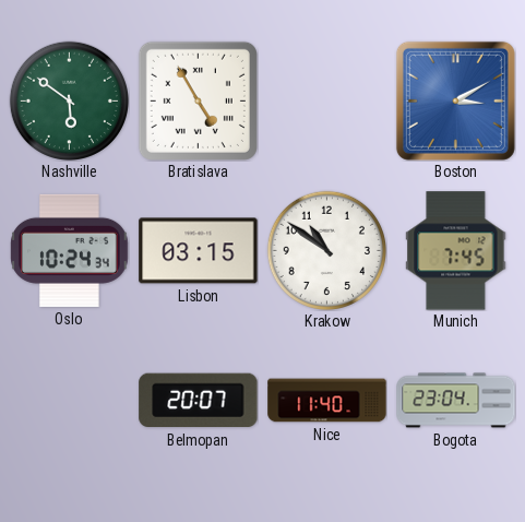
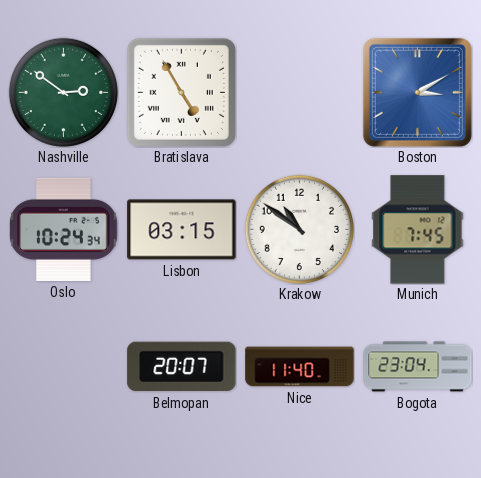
Nashville: 5:51 -> 2:51
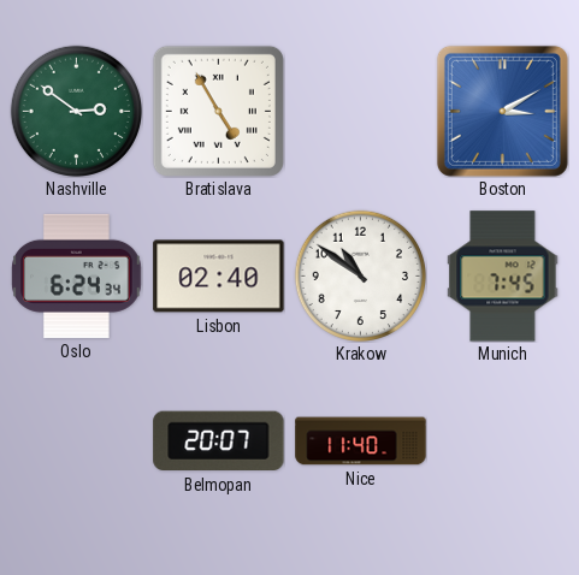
Oslo: 10:24 -> 6:24
Lisbon: 03:15 -> 02:40
Bogota: 23:04 -> none
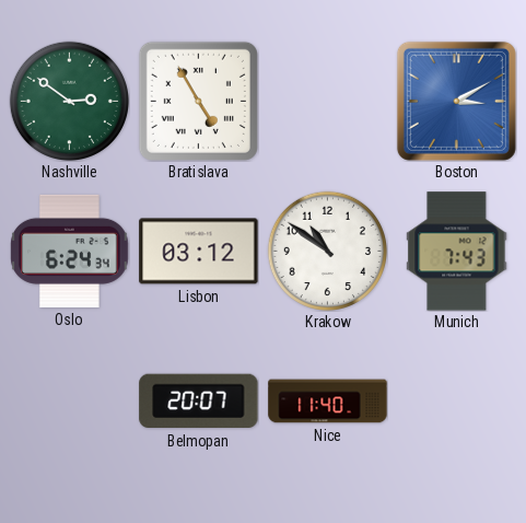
Lisbon: 02:40 -> 03:12
Munich: 7:45 -> 7:43
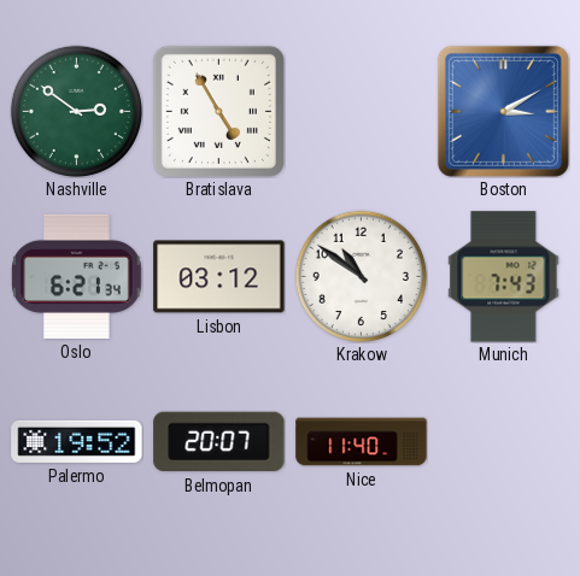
Oslo: 6:24 -> 6:21
Palermo: none -> 19:52
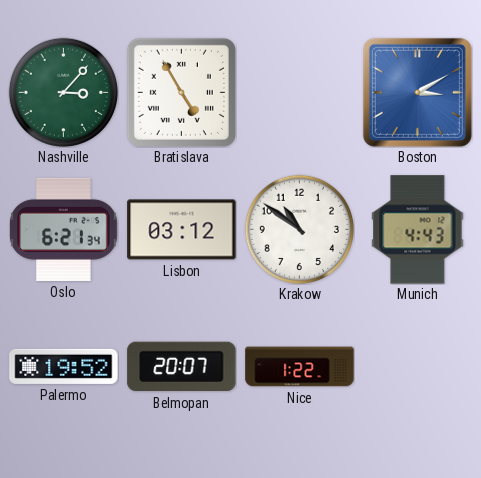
Nashville: 2:51 -> 3:07
Munich: 7:43 -> 4:43
Nice: 11:40 -> 1:22
